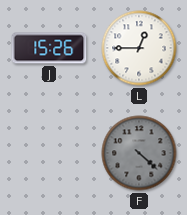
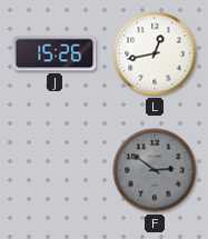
L: 12:45 -> 12:43
F: 4:22 -> 2:51
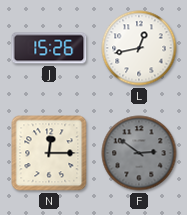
N: none -> 12:15
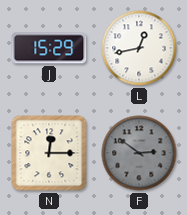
J: 15:26 -> 15:29
